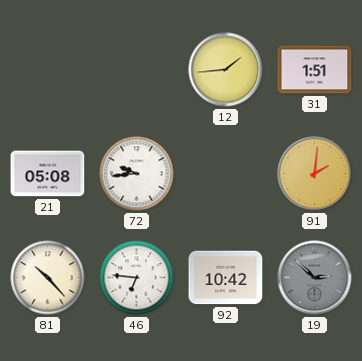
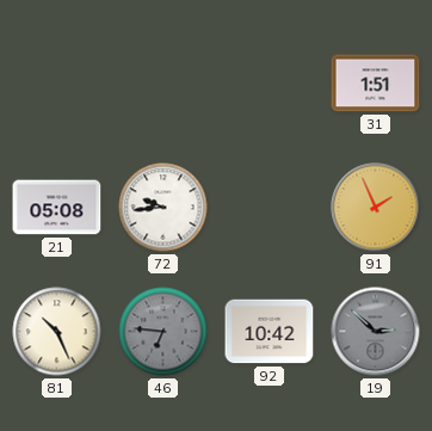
12: 1:44 -> none
91: 2:01 -> 1:56
81: 10:23 -> 10:26
46 dial: white -> grey
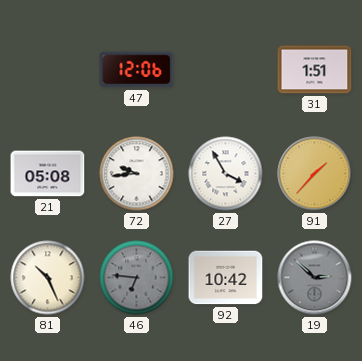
47: none -> 12:06
27: none -> 3:55
91: 1:56 -> 1:37
